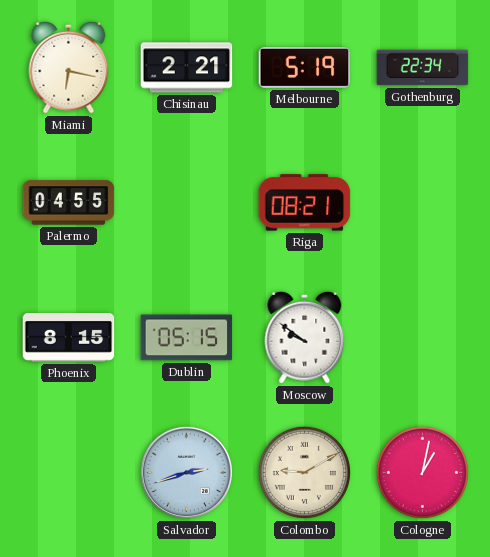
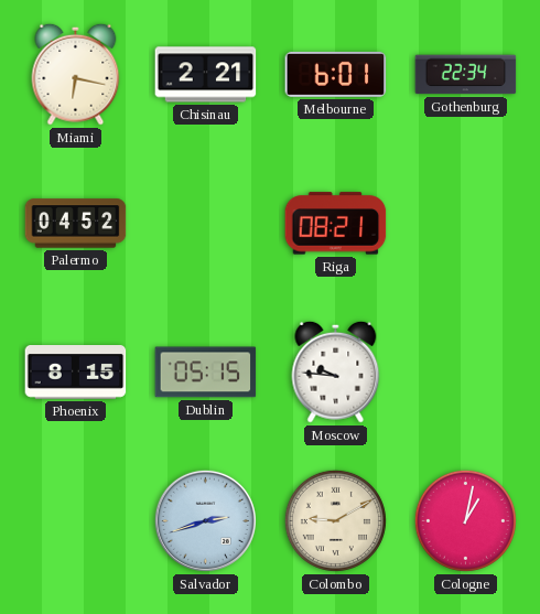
Melbourne: 5:19 -> 6:01
Palermo: 04:55 -> 04:52
Moscow: 9:51 -> 9:46
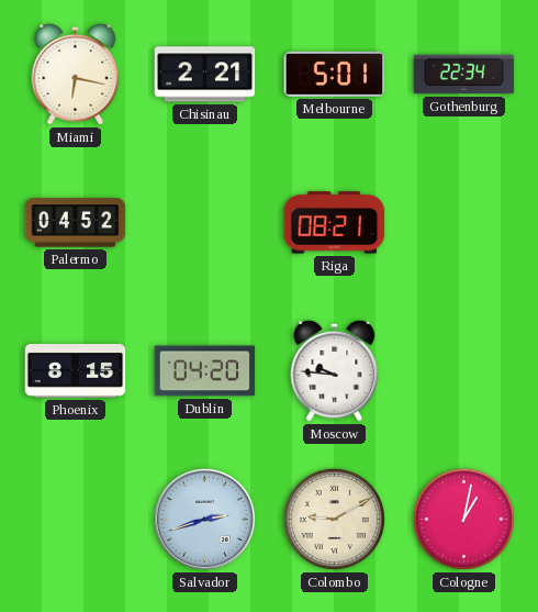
Melbourne: 6:01 -> 5:01
Dublin: 05:15 -> 04:20
